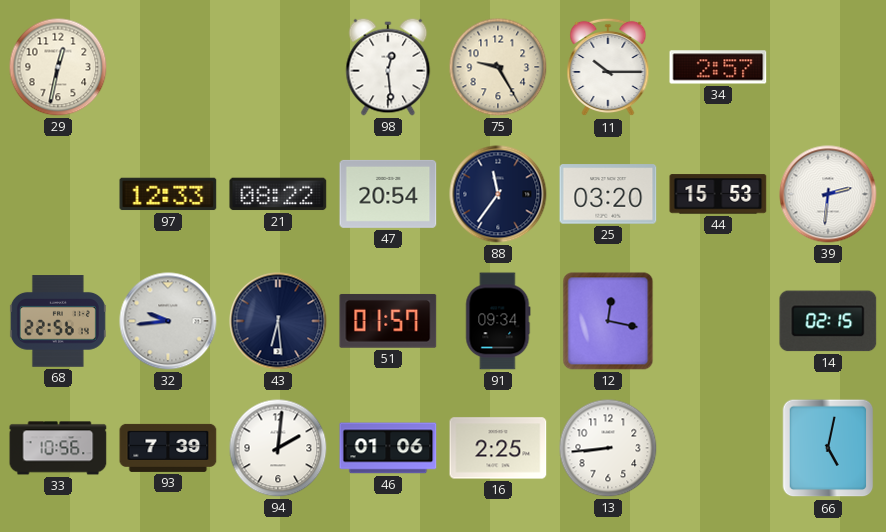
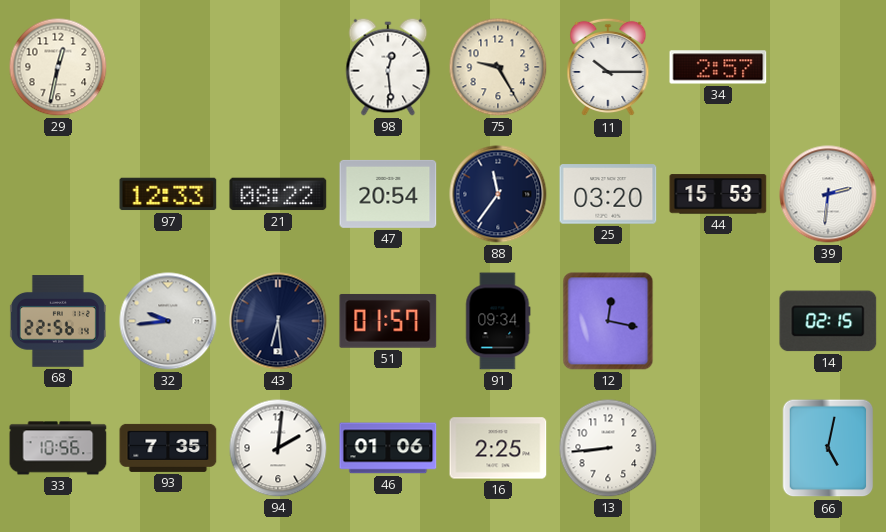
93: 7:39 -> 7:35
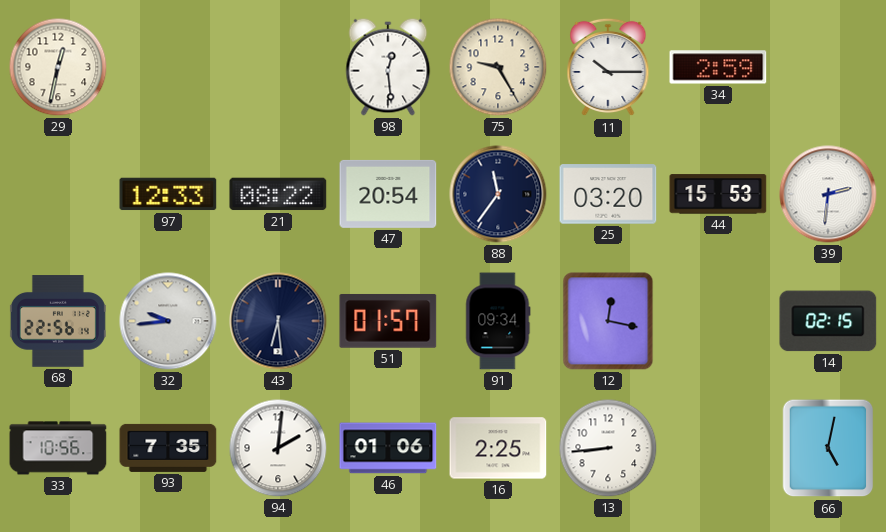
34: 2:57 -> 2:59
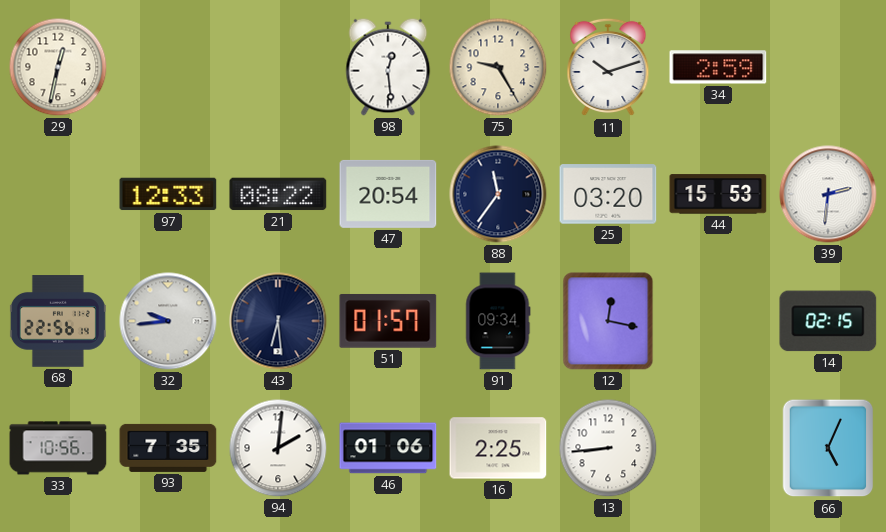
11: 10:15 -> 10:12
66: 5:02 -> 5:04
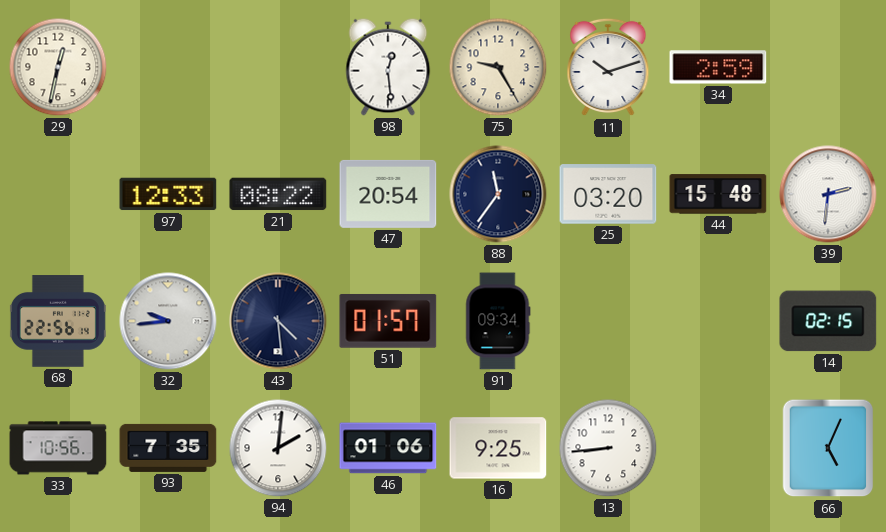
44: 15:53 -> 15:48
43: 6:29 -> 4:29
12: 12:17 -> none
16: 2:25 -> 9:25
